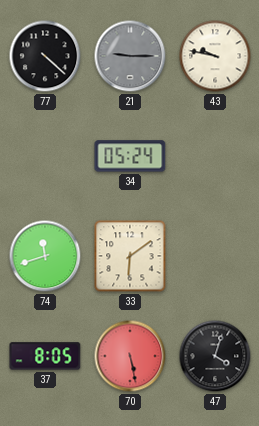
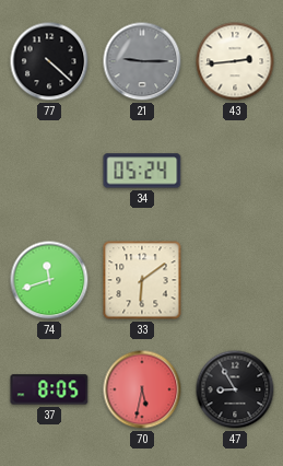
43: 9:47 -> 2:44
70: 5:28 -> 5:32
47: 4:03 -> 8:55
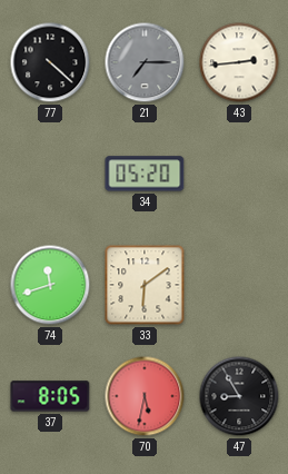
21: 9:15 -> 7:15
34: 05:24 -> 05:20
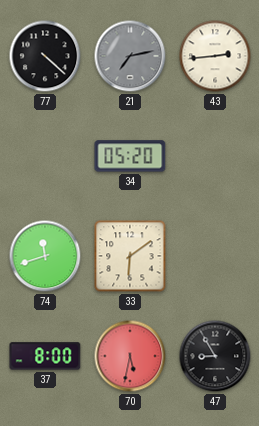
21: 7:15 -> 7:13
37: 8:05 -> 8:00
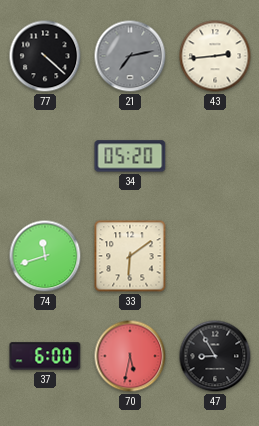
37: 8:00 -> 6:00
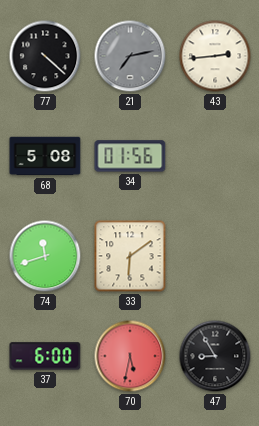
68: none -> 5:08
34: 05:20 -> 01:56
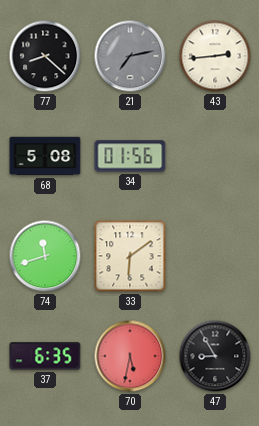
77: 4:22 -> 8:22
37: 6:00 -> 6:35
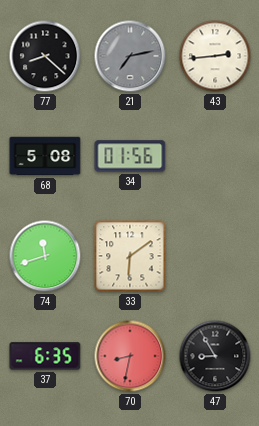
70: 5:32 -> 8:32
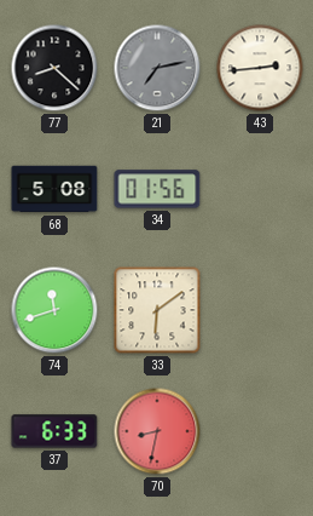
37: 6:35 -> 6:33
47: 8:55 -> none
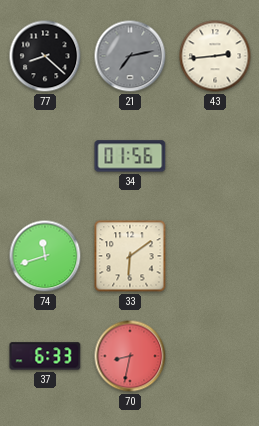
68: 5:08 -> none
